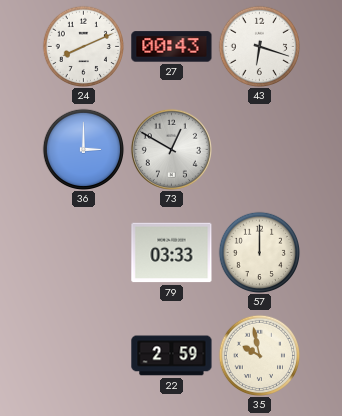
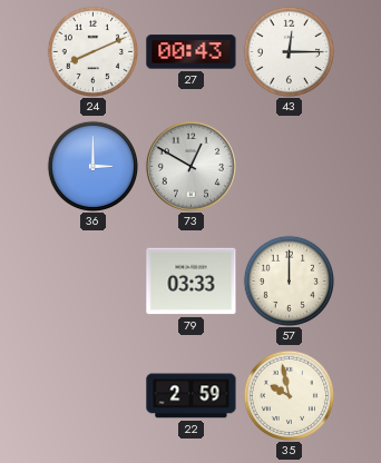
43: 6:18 -> 12:15
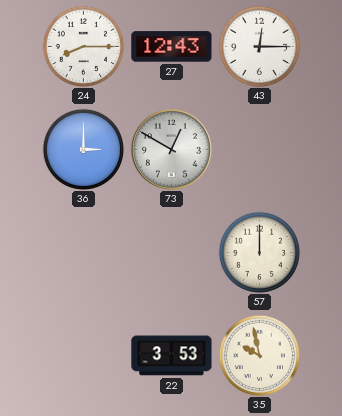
24: 8:11 -> 8:15
27: 00:43 -> 12:43
79: 03:33 -> none
22: 2:59 -> 3:53
